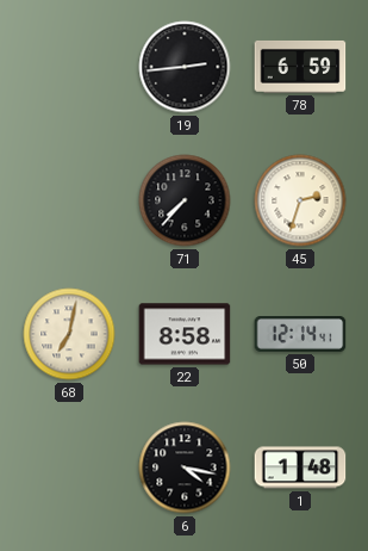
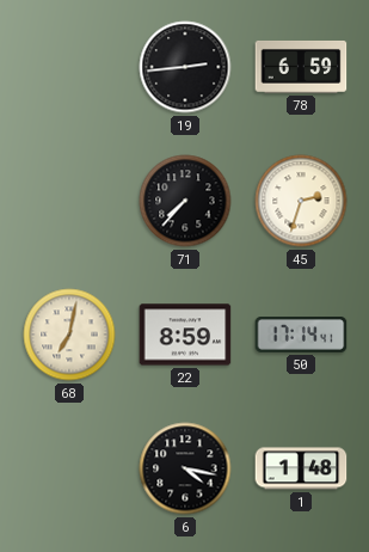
22: 8:58 -> 8:59
50: 12:14 -> 17:14
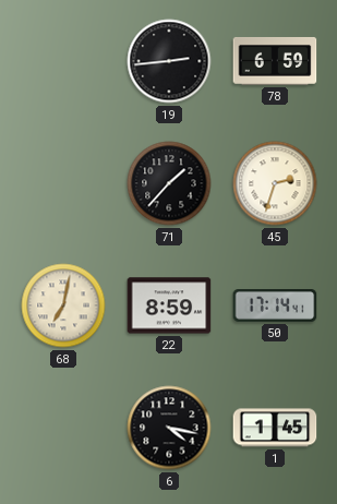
71: 7:37 -> 1:37
1: 1:48 -> 1:45
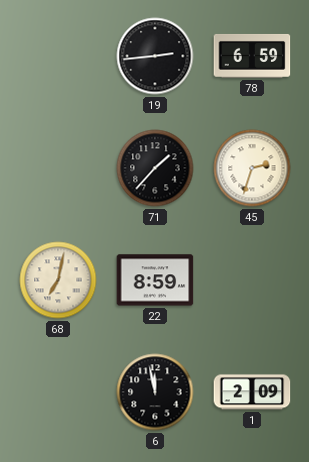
50: 17:14 -> none
6: 4:17 -> 11:58
1: 1:45 -> 2:09
